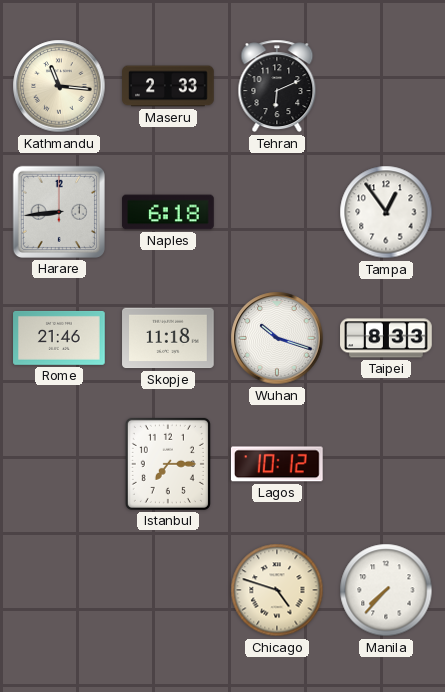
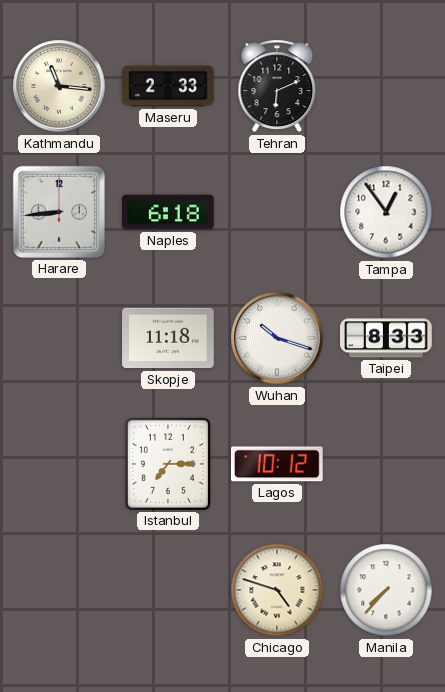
Rome: 21:46 -> none
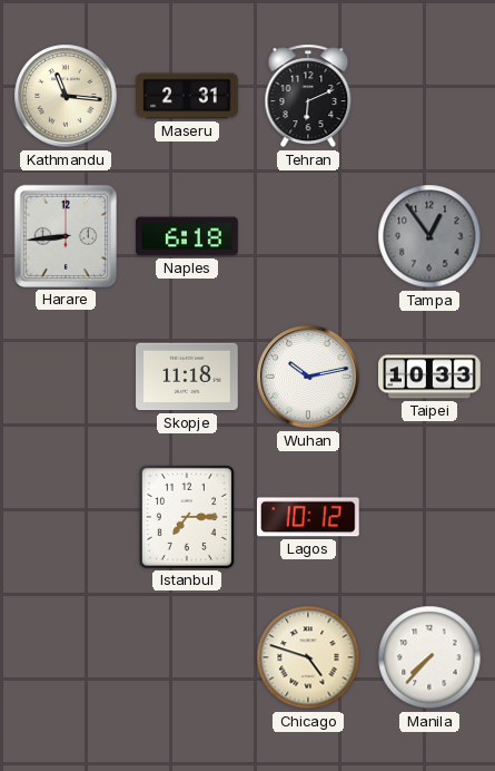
Maseru: 2:33 -> 2:31
Tampa dial: white -> grey
Wuhan: 10:18 -> 10:13
Taipei: 8:33 -> 10:33
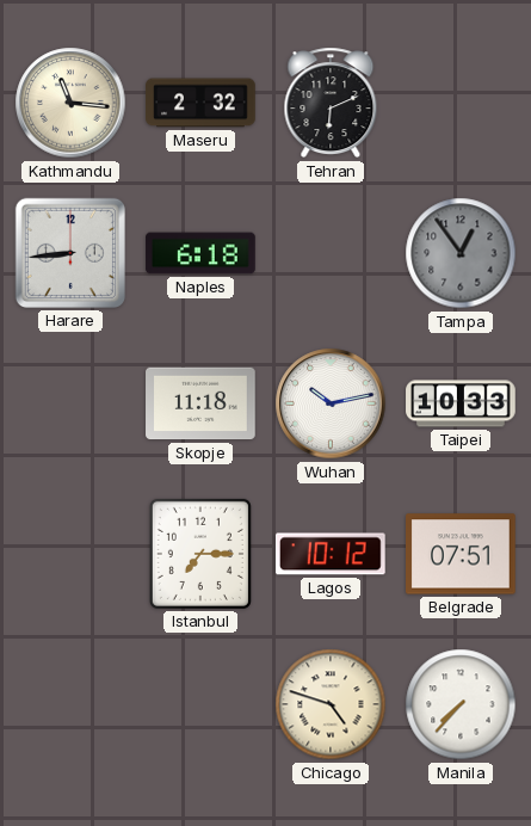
Maseru: 2:31 -> 2:32
Belgrade: none -> 07:51
